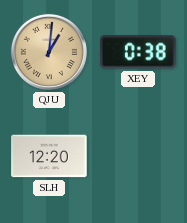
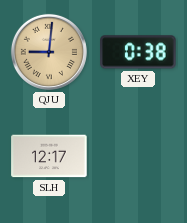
QJU: 1:01 -> 9:01
SLH: 12:20 -> 12:17
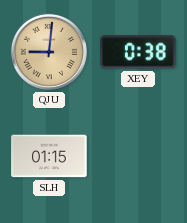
SLH: 12:17 -> 01:15
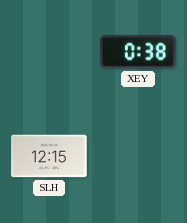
QJU: 9:01 -> none
SLH: 01:15 -> 12:15
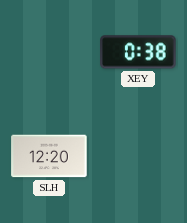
SLH: 12:15 -> 12:20
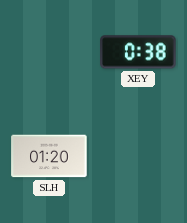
SLH: 12:20 -> 01:20
